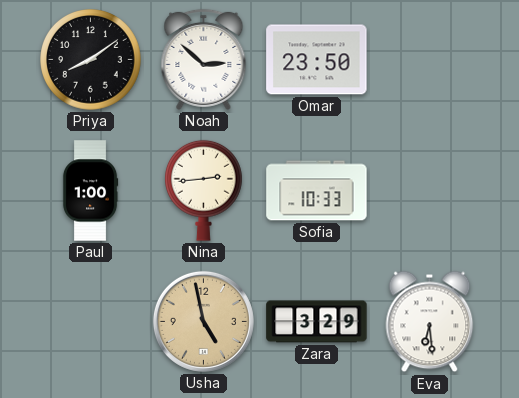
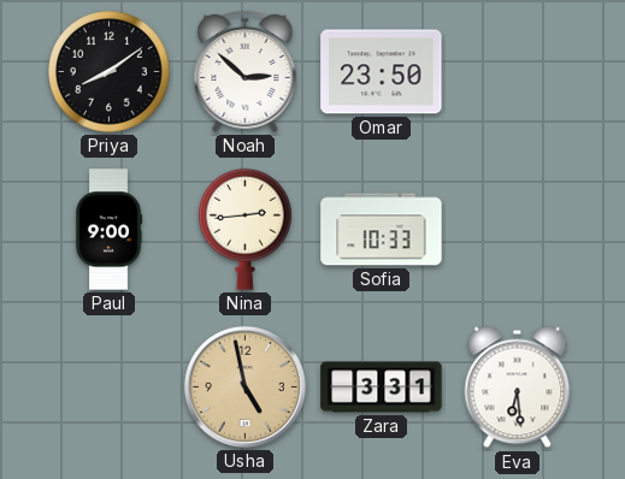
Paul: 1:00 -> 9:00
Zara: 3:29 -> 3:31
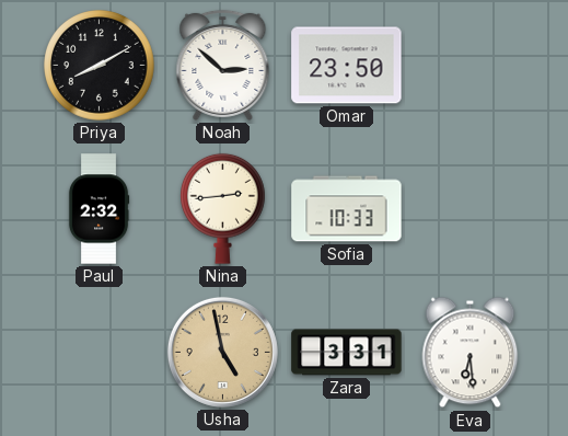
Priya: 8:09 -> 8:10
Paul: 9:00 -> 2:32
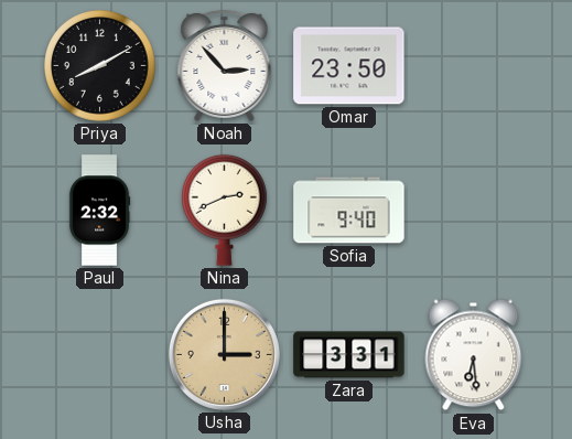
Noah: 2:52 -> 2:53
Nina: 2:44 -> 2:41
Sofia: 10:33 -> 9:40
Usha: 4:58 -> 3:00
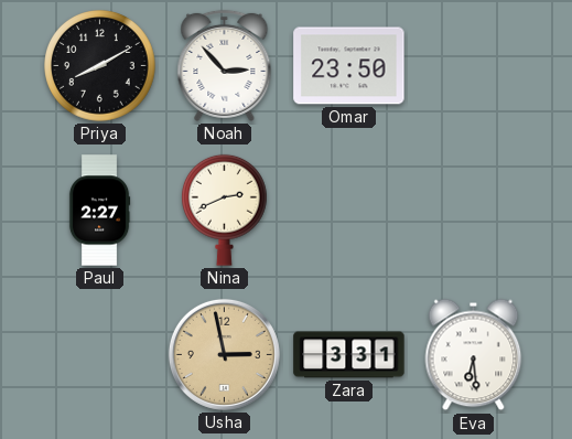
Paul: 2:32 -> 2:27
Sofia: 9:40 -> none
Usha: 3:00 -> 2:58
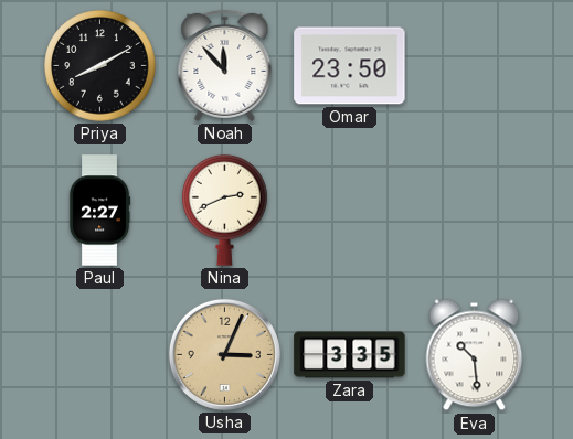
Noah: 2:53 -> 11:53
Usha: 2:58 -> 3:04
Zara: 3:31 -> 3:35
Eva: 6:29 -> 10:29
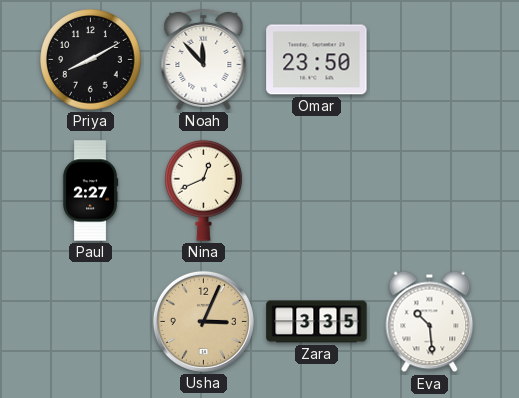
Nina: 2:41 -> 12:41
